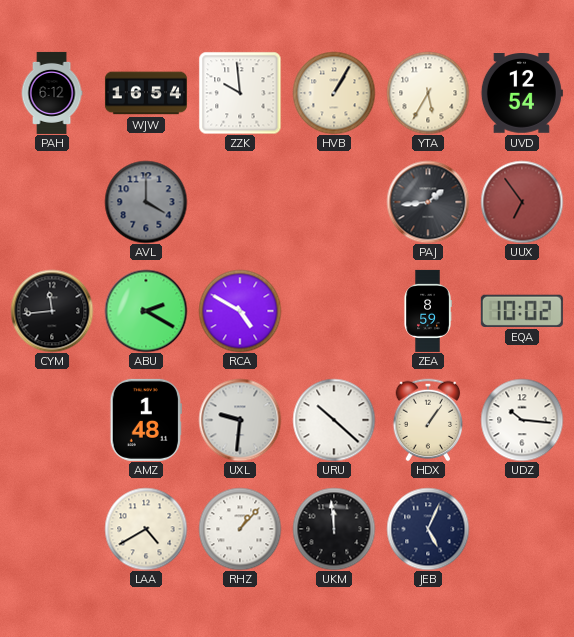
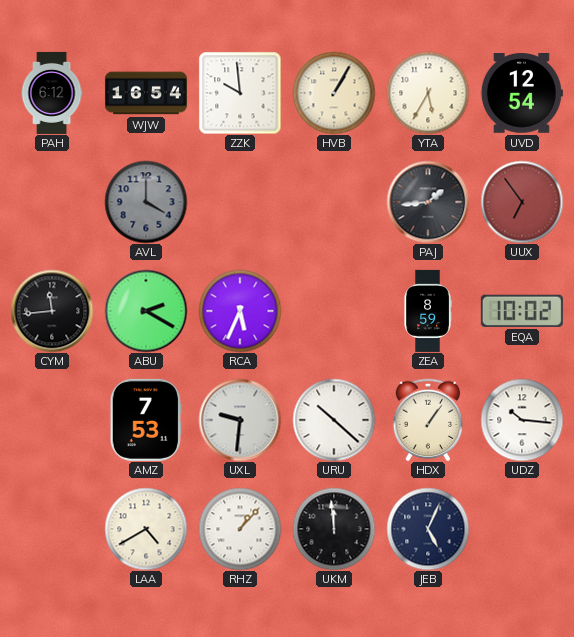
RCA: 4:50 -> 5:34
AMZ: 1:48 -> 7:53
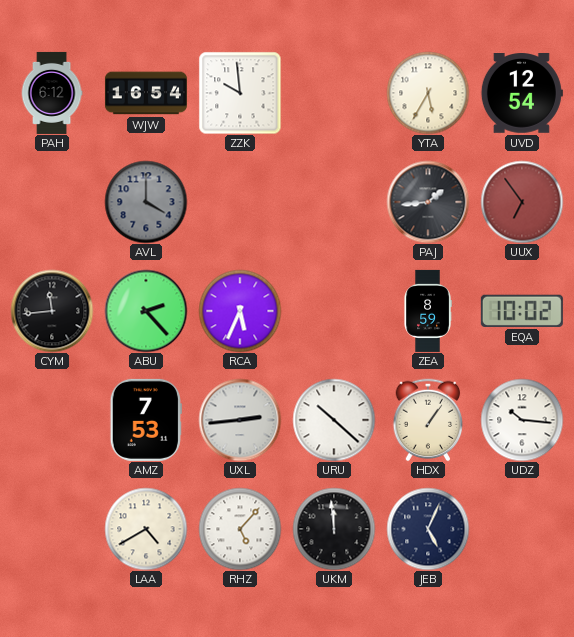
HVB: 1:05 -> none
ABU: 2:20 -> 2:23
UXL: 9:31 -> 2:44
RHZ: 1:07 -> 5:07
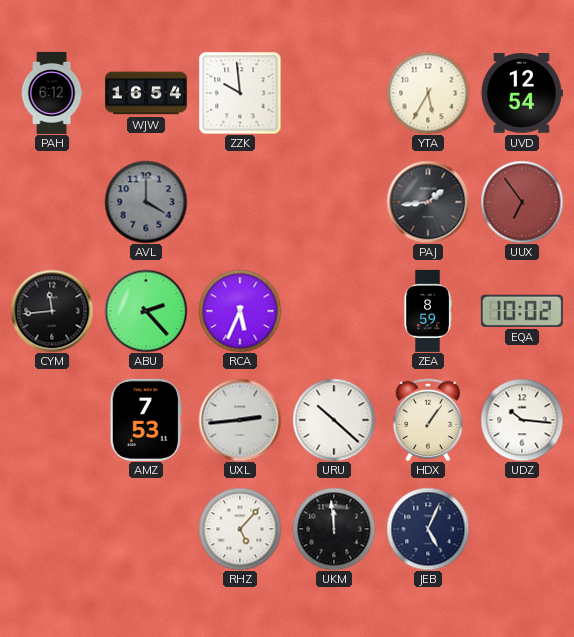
LAA: 4:40 -> none
